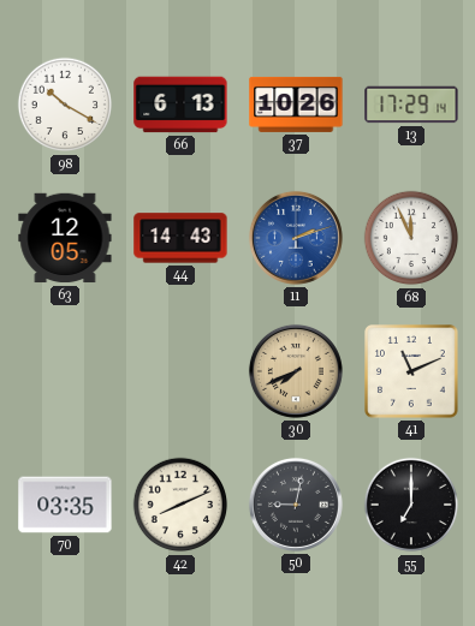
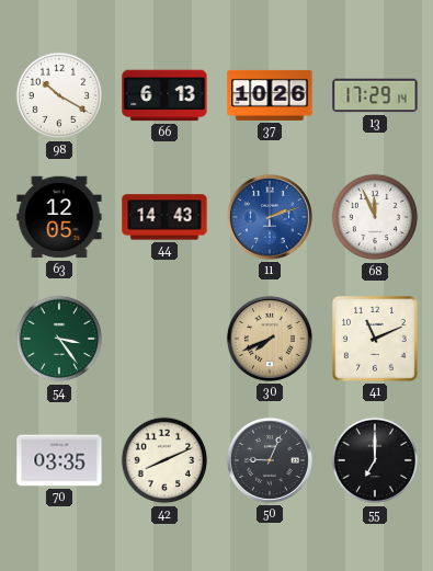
54: none -> 3:24
50: 9:02 -> 9:04
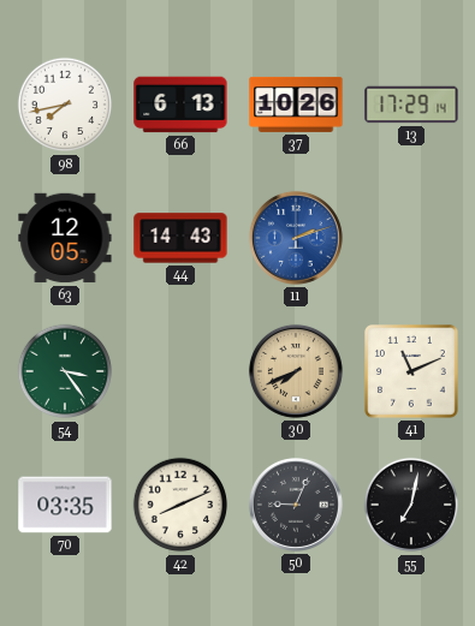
98: 10:20 -> 7:43
68: 11:56 -> none
55: 7:00 -> 7:02
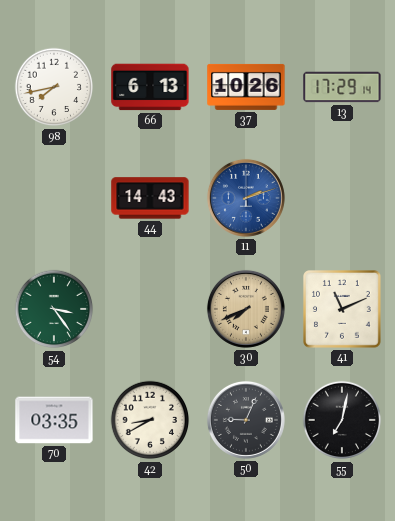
63: 12:05 -> none
42: 8:11 -> 8:40
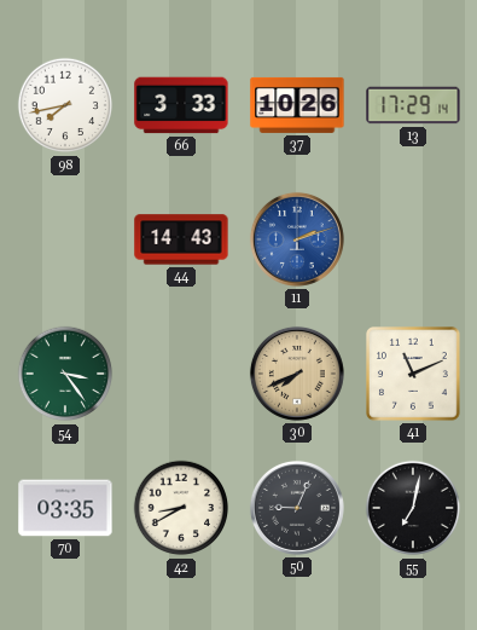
66: 6:13 -> 3:33
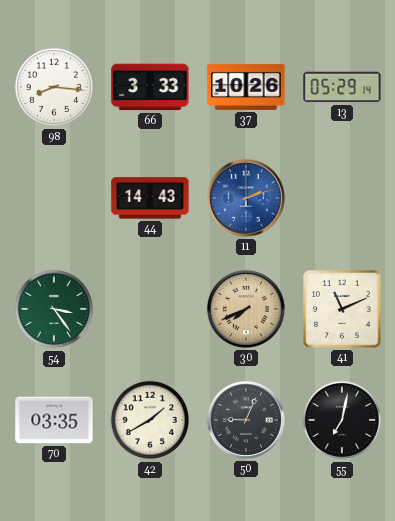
98: 7:43 -> 8:16
13: 17:29 -> 05:29
42: 8:40 -> 1:40
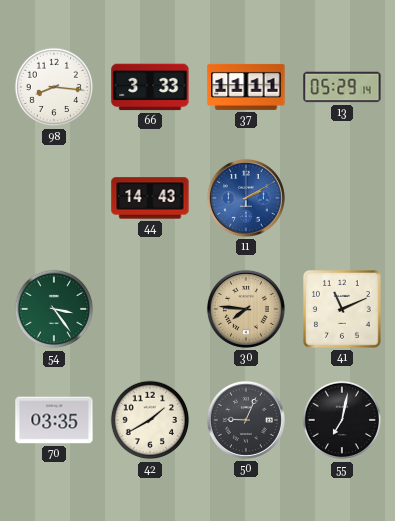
37: 10:26 -> 11:11
11: 2:12 -> 2:10
30: 7:41 -> 7:46
